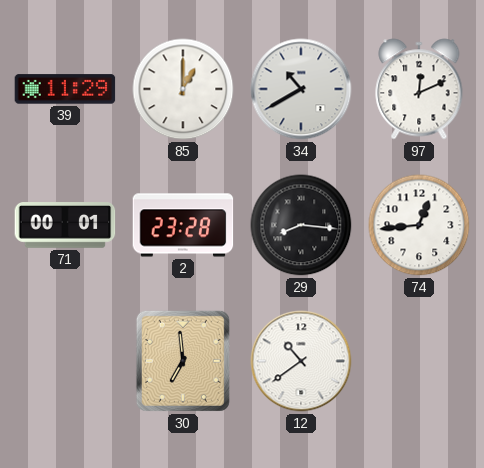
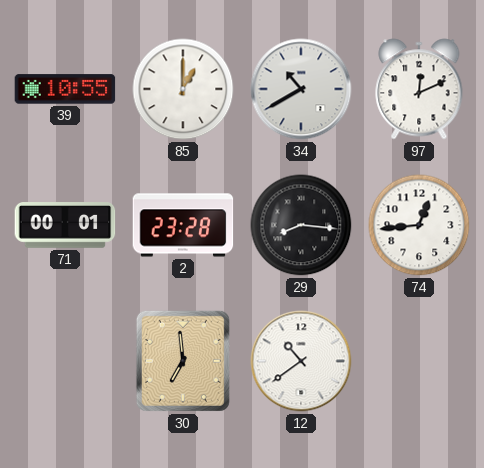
39: 11:29 -> 10:55
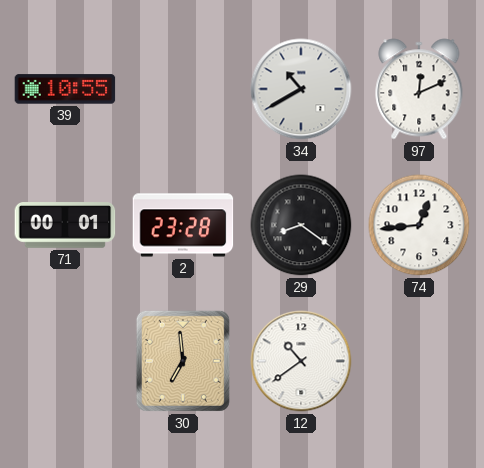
85: 1:00 -> none
29: 8:16 -> 8:21
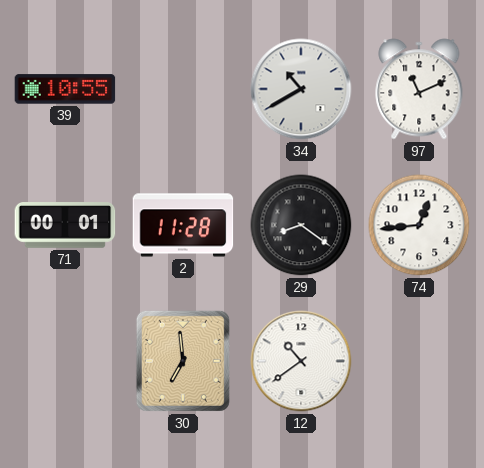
97: 12:11 -> 11:11
2: 23:28 -> 11:28
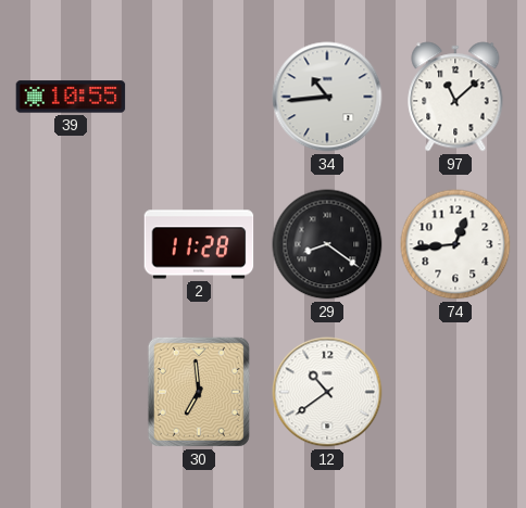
34: 10:40 -> 10:44
97: 11:11 -> 11:08
71: 00:01 -> none
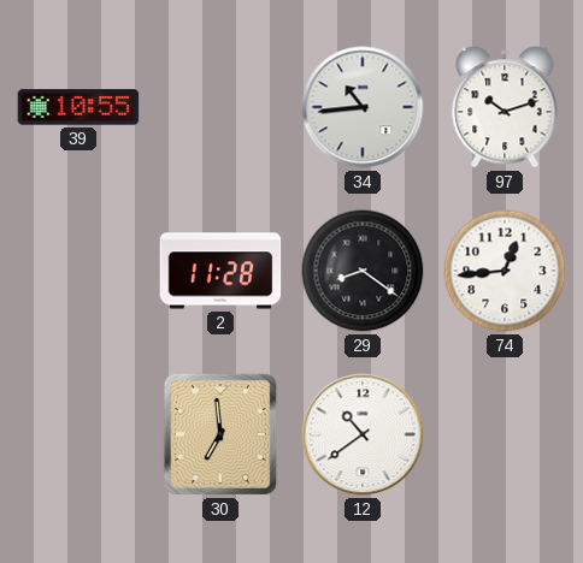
97: 11:08 -> 10:12
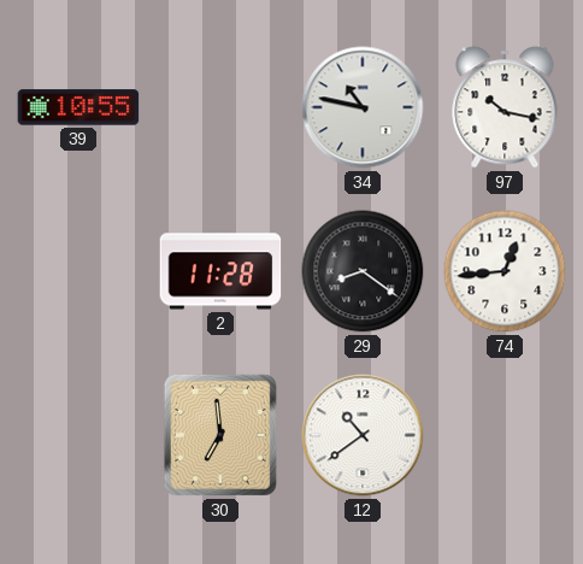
34: 10:44 -> 10:47
97: 10:12 -> 10:17
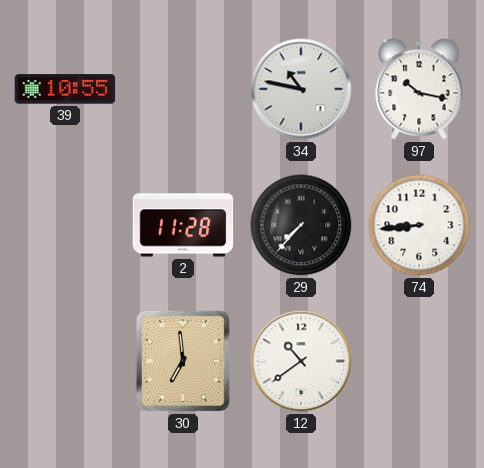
29: 8:21 -> 7:37
74: 12:44 -> 8:44
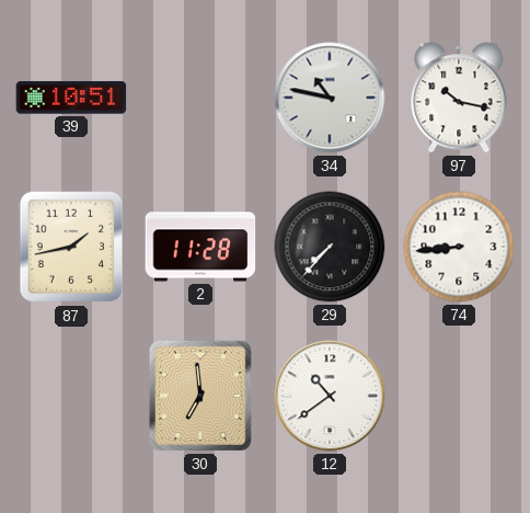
39: 10:55 -> 10:51
87: none -> 1:43
